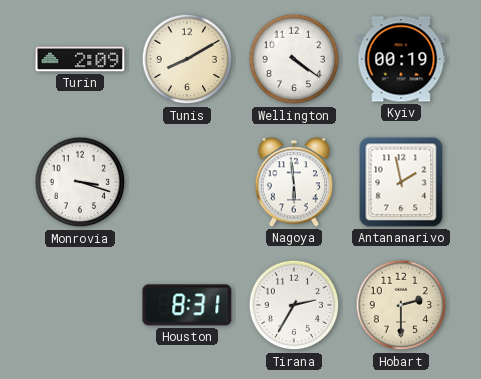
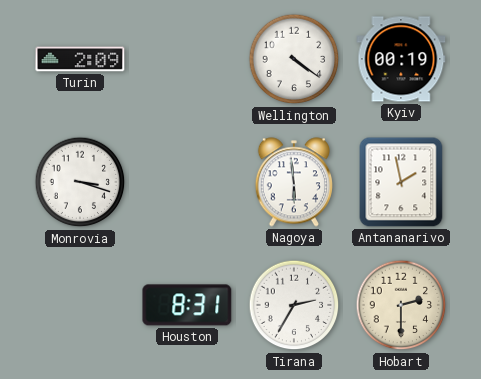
Tunis: 8:10 -> none
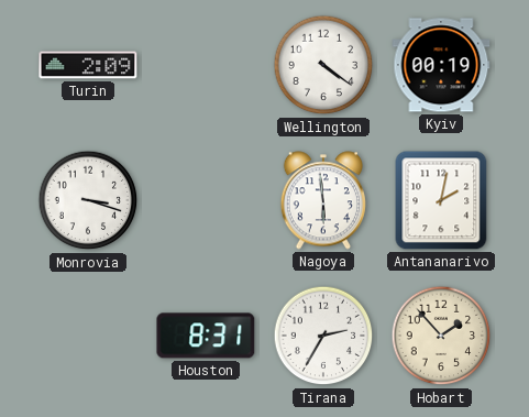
Antananarivo: 1:58 -> 2:02
Hobart: 2:30 -> 1:53
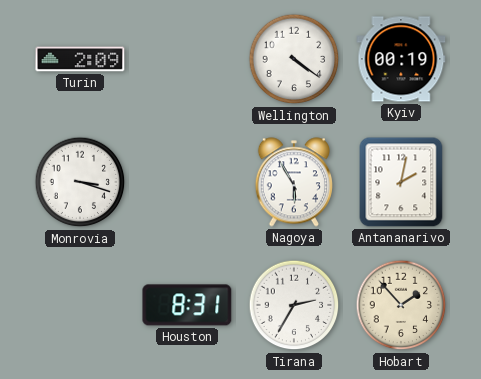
Nagoya: 5:59 -> 5:55
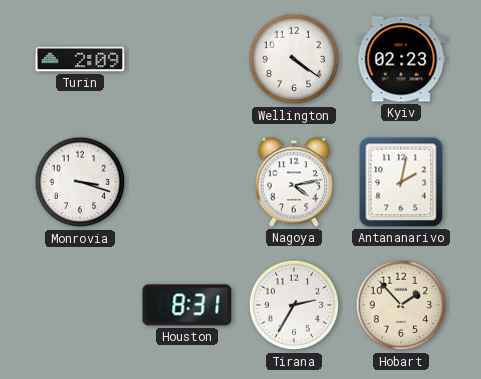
Kyiv: 00:19 -> 02:23
Nagoya: 5:55 -> 4:13
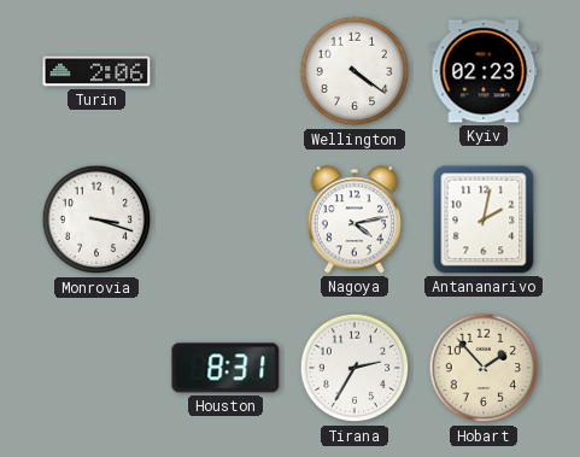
Turin: 2:09 -> 2:06
